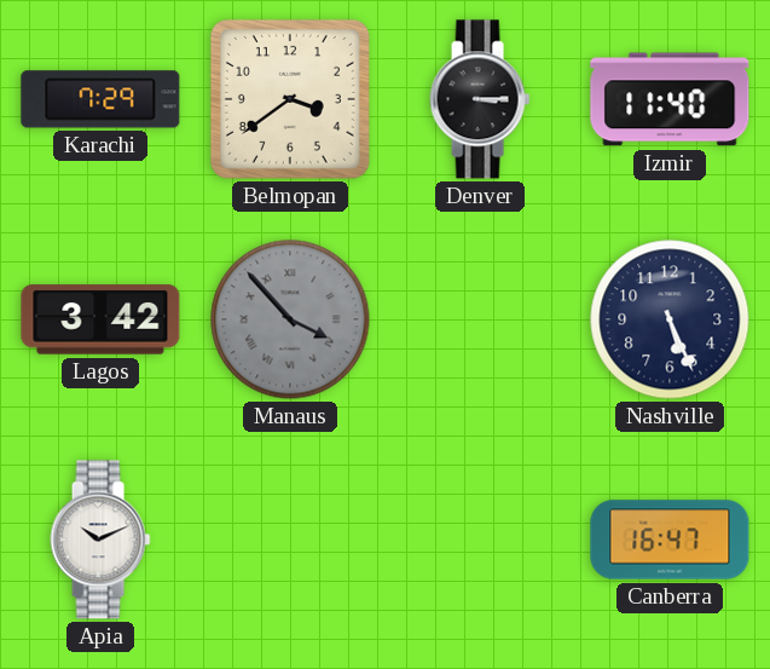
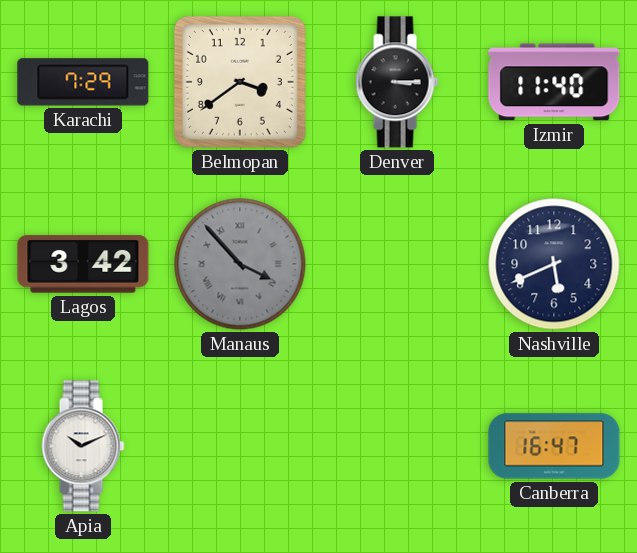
Nashville: 5:26 -> 5:41
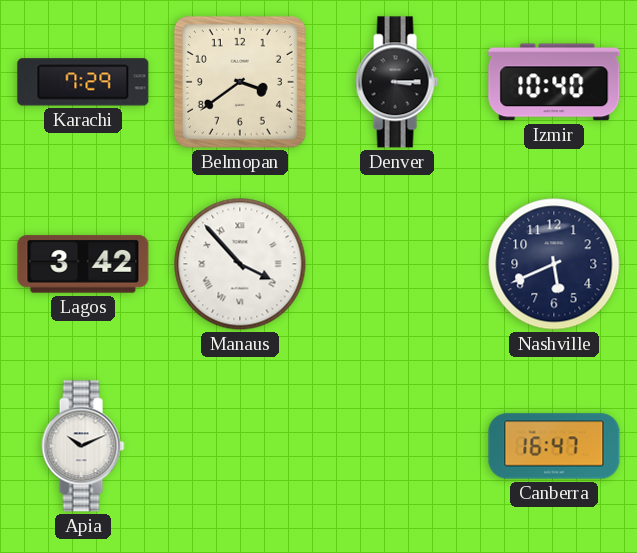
Izmir: 11:40 -> 10:40
Manaus dial: grey -> white
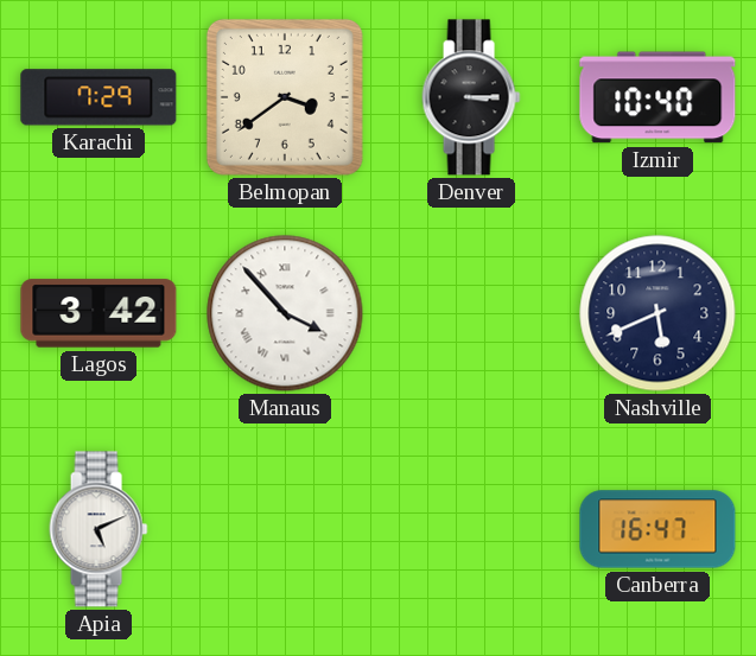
Apia: 10:11 -> 5:11
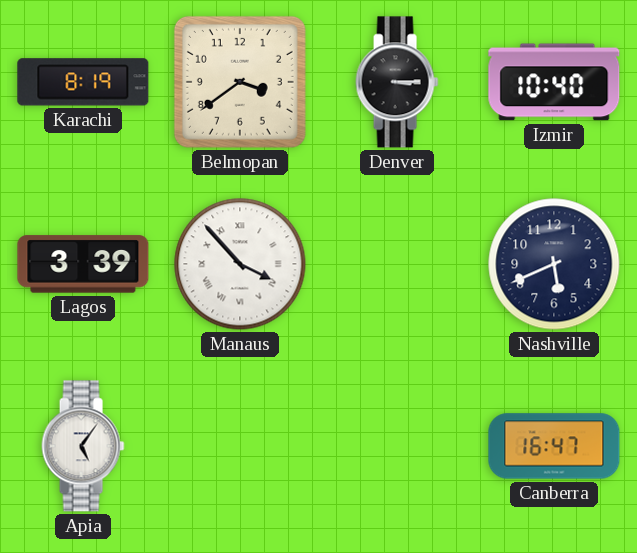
Karachi: 7:29 -> 8:19
Lagos: 3:42 -> 3:39
Apia: 5:11 -> 5:06
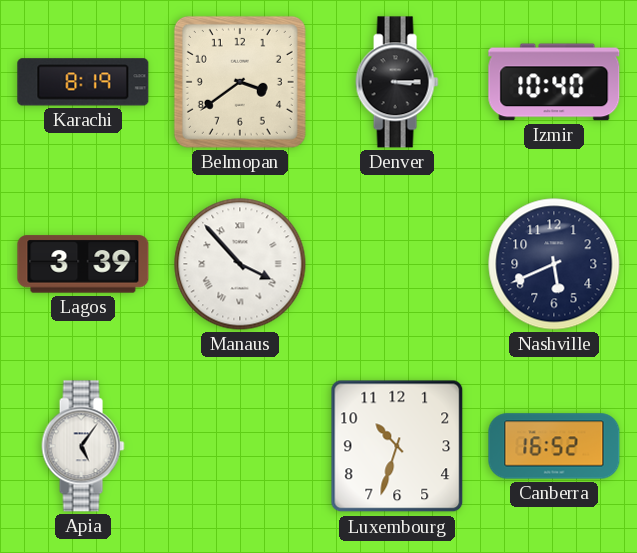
Luxembourg: none -> 10:33
Canberra: 16:47 -> 16:52
